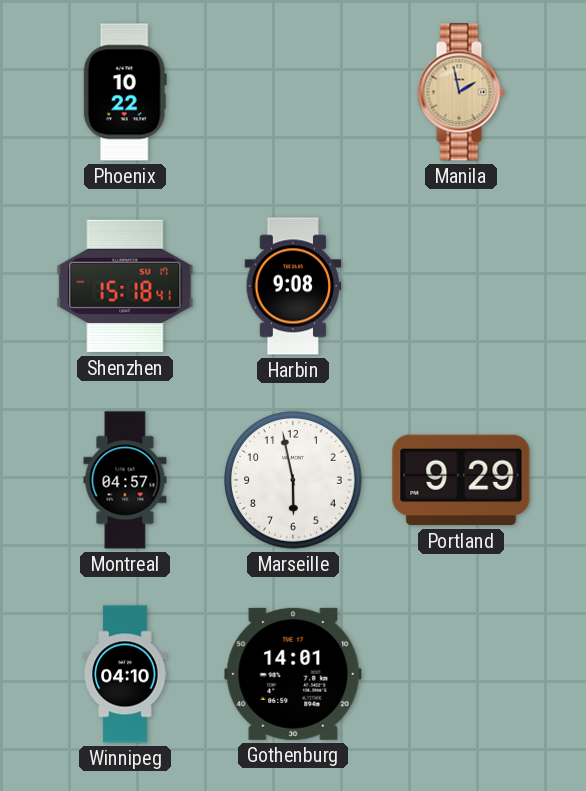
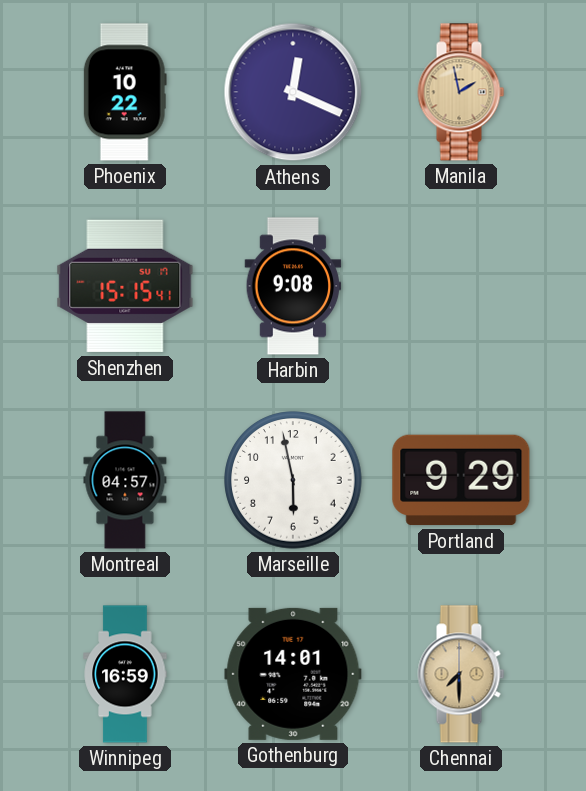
Athens: none -> 12:19
Shenzhen: 15:18 -> 15:15
Winnipeg: 04:10 -> 16:59
Chennai: none -> 7:30
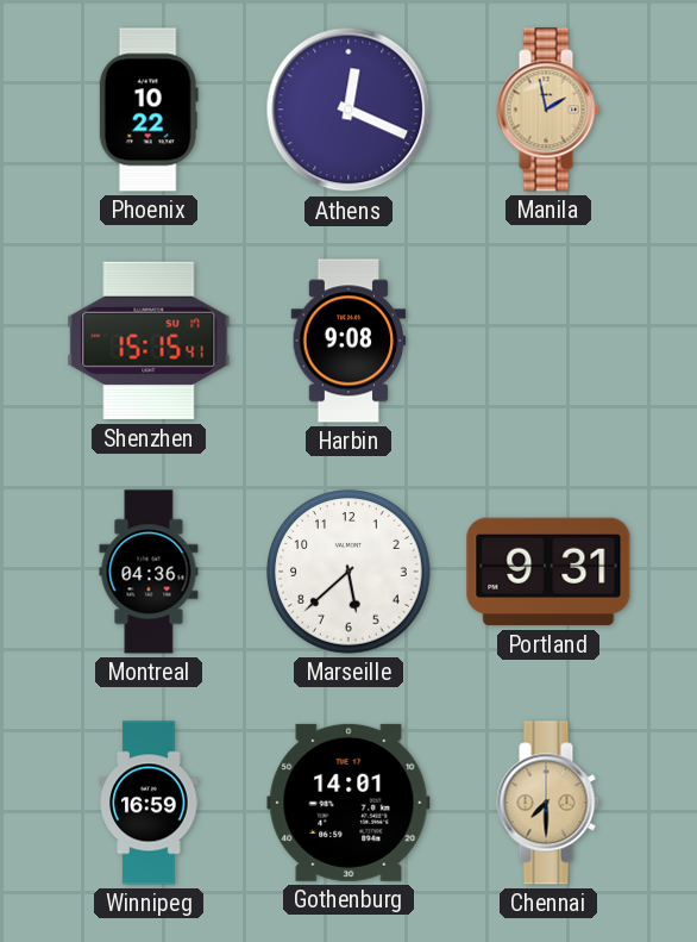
Montreal: 04:57 -> 04:36
Marseille: 5:58 -> 5:38
Portland: 9:29 -> 9:31
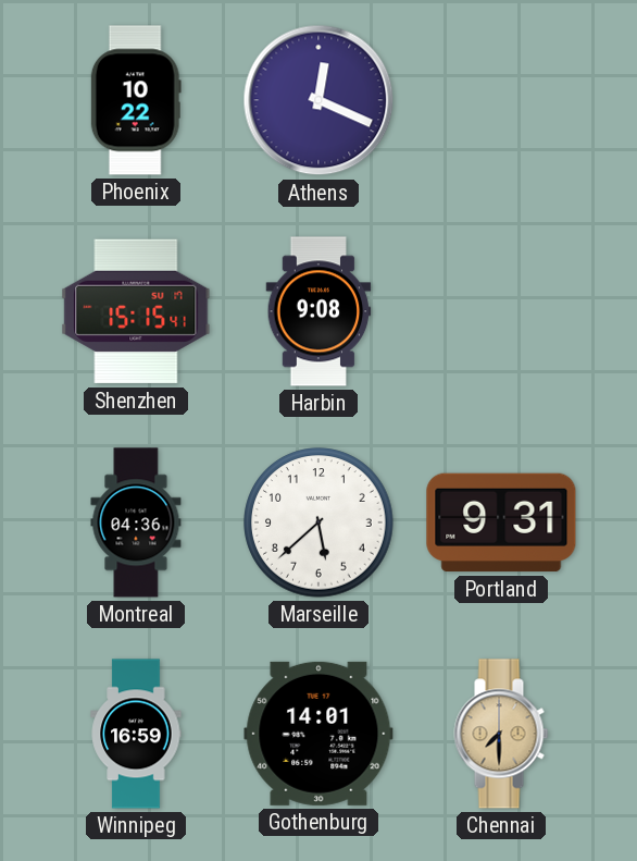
Manila: 1:58 -> none
